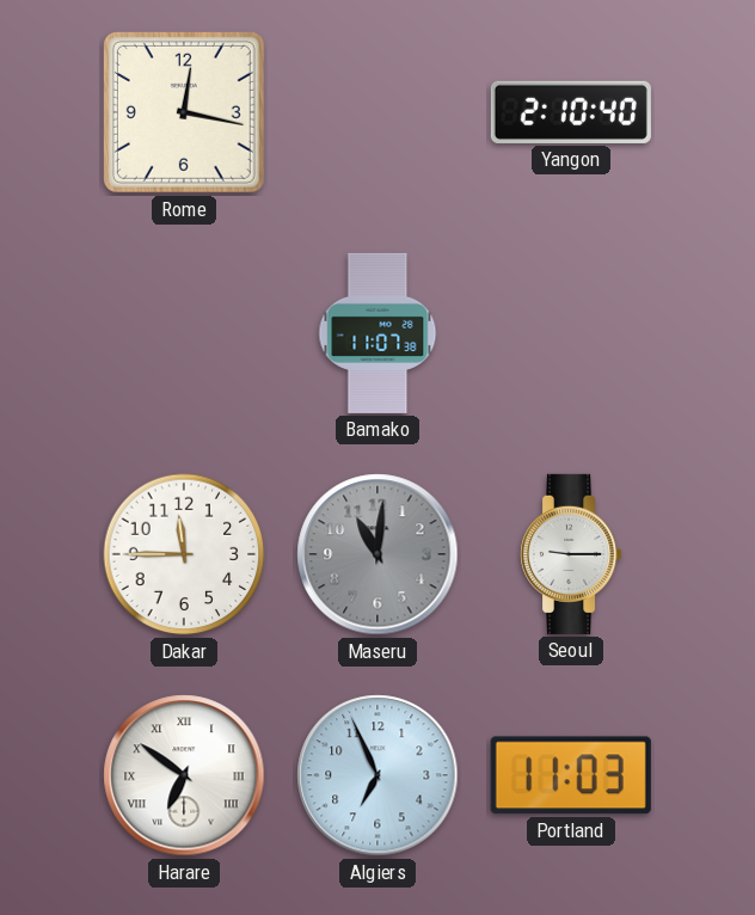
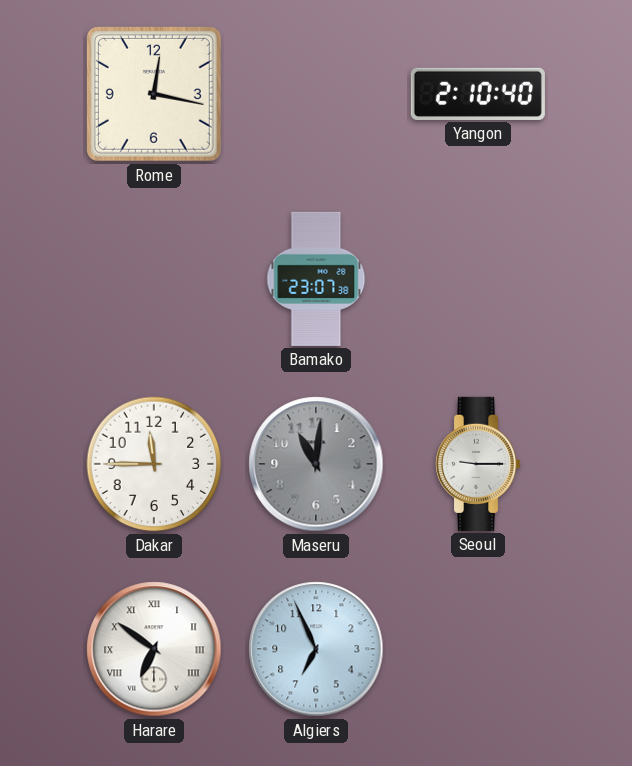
Bamako: 11:07 -> 23:07
Portland: 11:03 -> none
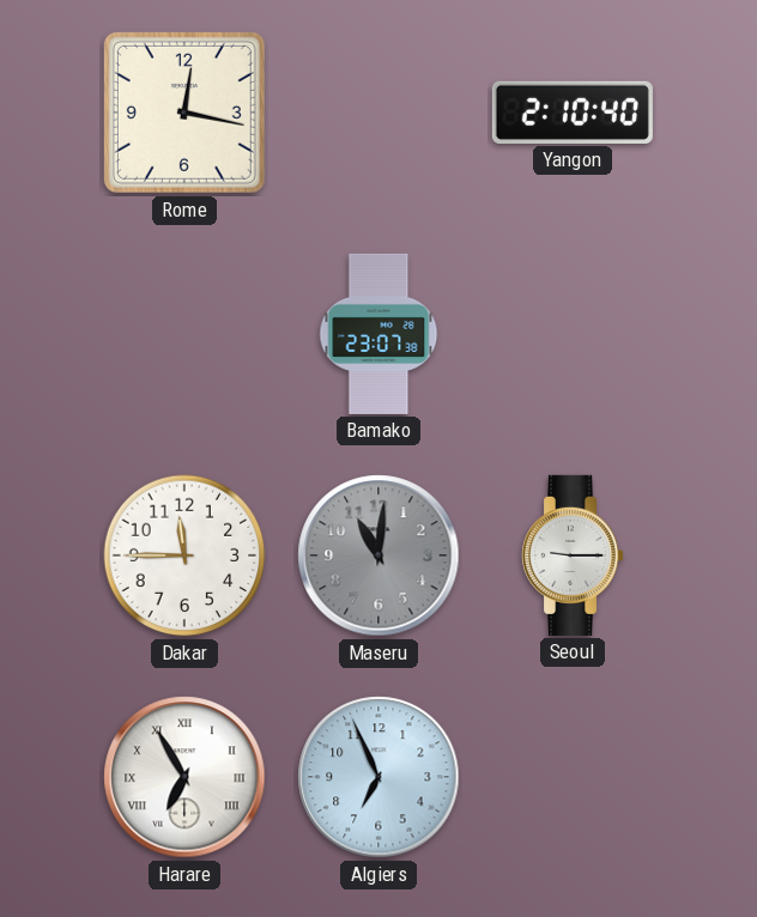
Harare: 6:51 -> 6:55
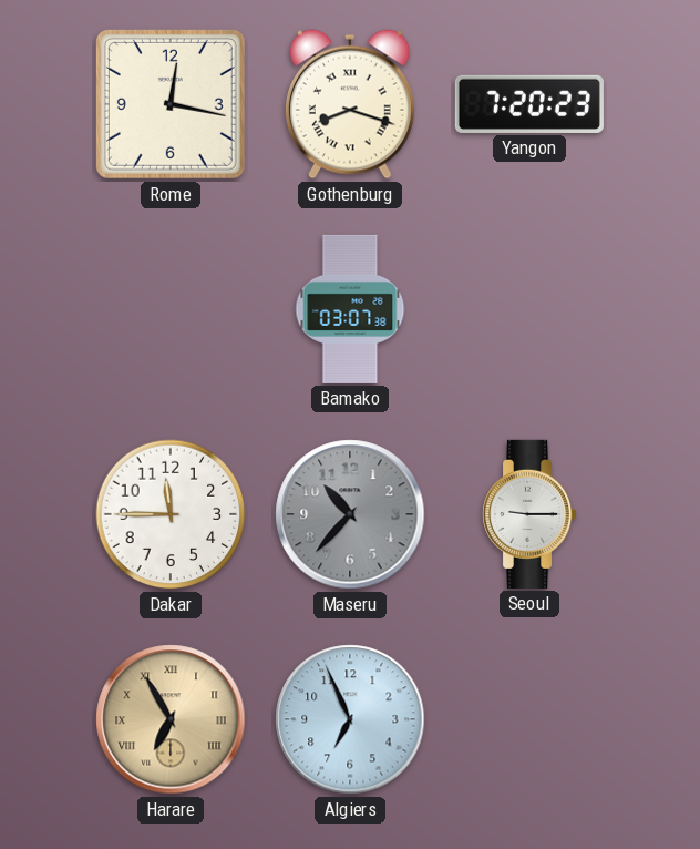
Gothenburg: none -> 8:18
Yangon: 2:10 -> 7:20
Bamako: 23:07 -> 03:07
Maseru: 11:01 -> 10:37
Harare dial: white -> champagne
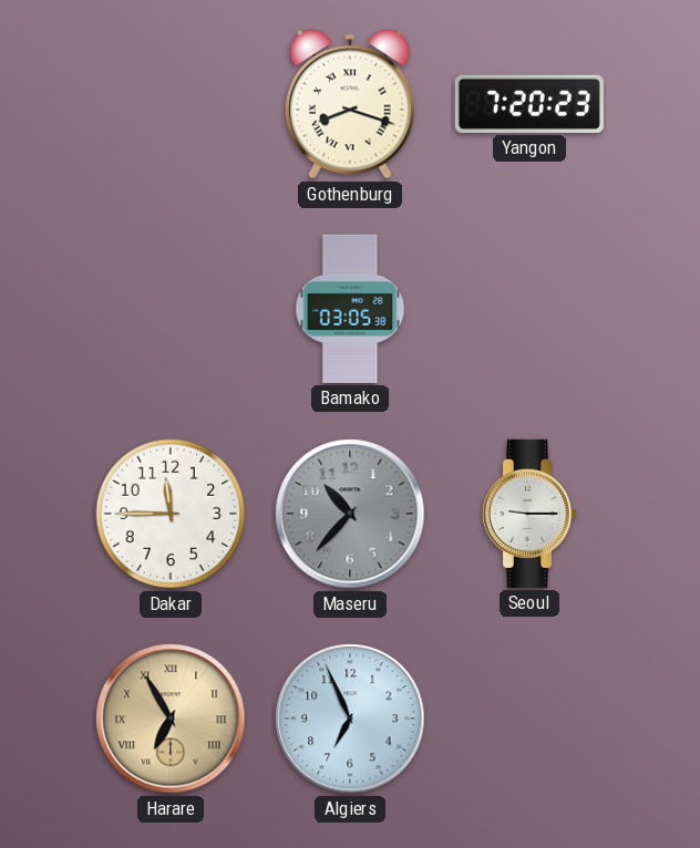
Rome: 12:17 -> none
Bamako: 03:07 -> 03:05
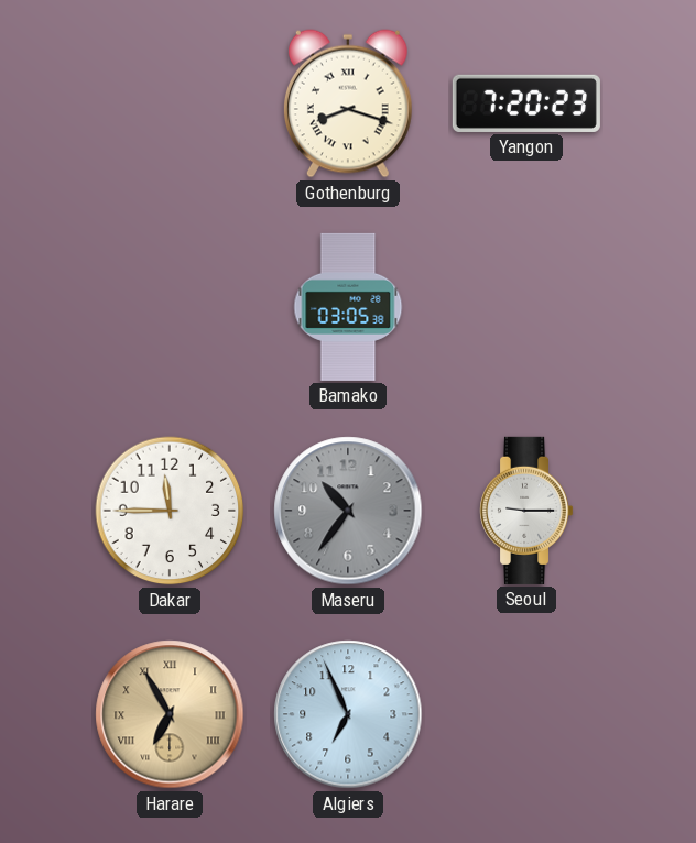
Maseru: 10:37 -> 10:36
